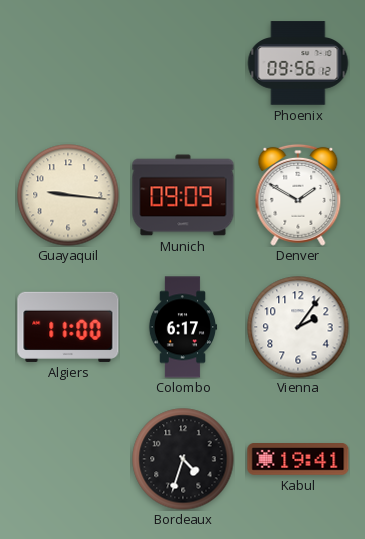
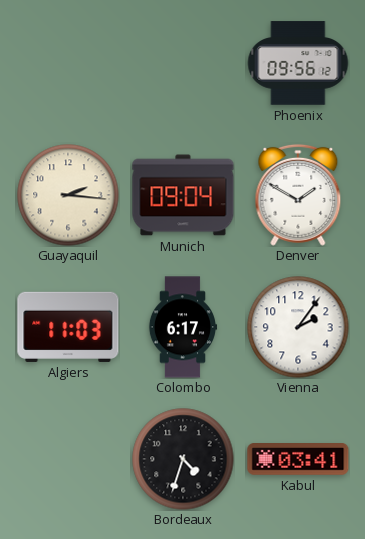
Guayaquil: 9:16 -> 2:16
Munich: 09:09 -> 09:04
Algiers: 11:00 -> 11:03
Kabul: 19:41 -> 03:41
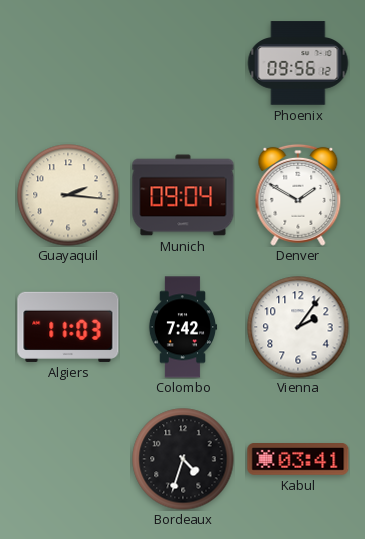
Colombo: 6:17 -> 7:42
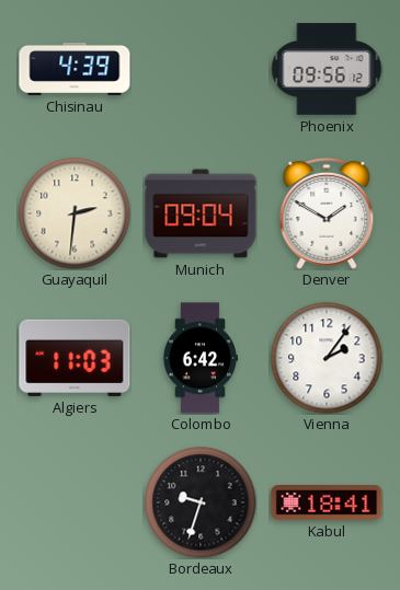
Chisinau: none -> 4:39
Guayaquil: 2:16 -> 2:31
Colombo: 7:42 -> 6:42
Bordeaux: 4:33 -> 9:33
Kabul: 03:41 -> 18:41
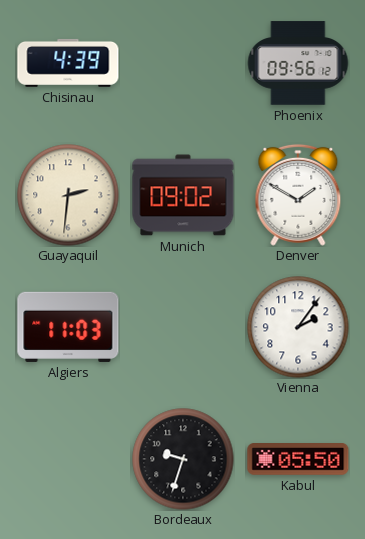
Munich: 09:04 -> 09:02
Colombo: 6:42 -> none
Kabul: 18:41 -> 05:50
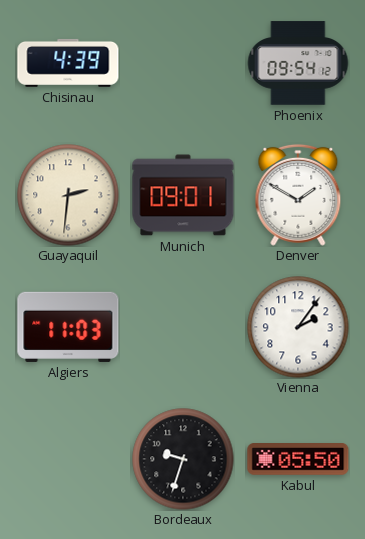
Phoenix: 09:56 -> 09:54
Munich: 09:02 -> 09:01
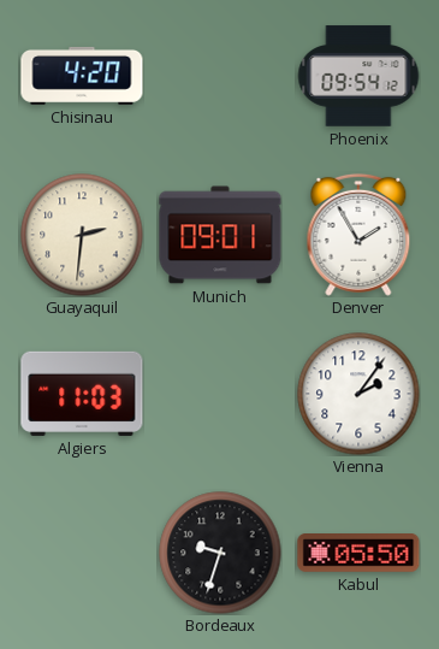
Chisinau: 4:39 -> 4:20
Denver: 1:50 -> 1:55
